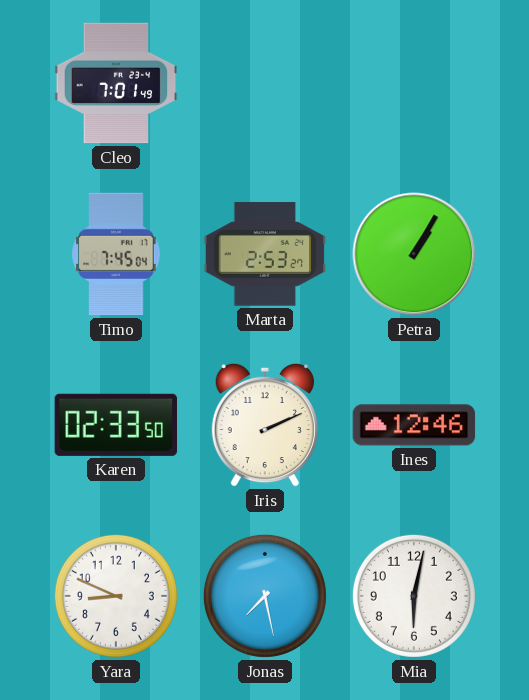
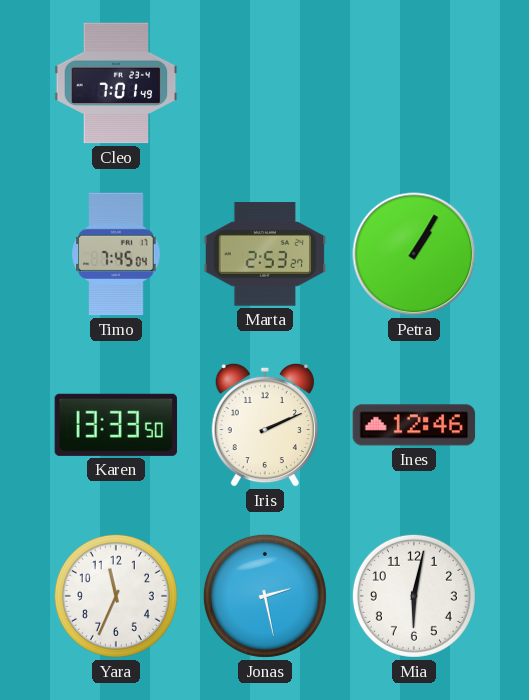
Karen: 02:33 -> 13:33
Yara: 8:49 -> 11:34
Jonas: 7:28 -> 2:28
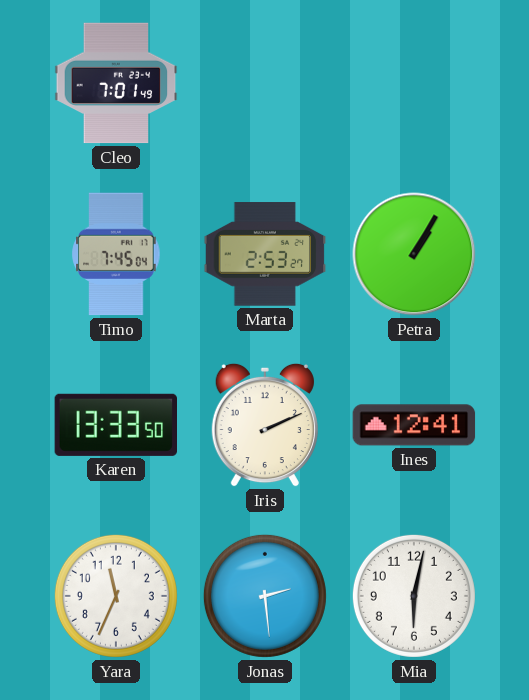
Ines: 12:46 -> 12:41
Jonas: 2:28 -> 2:29
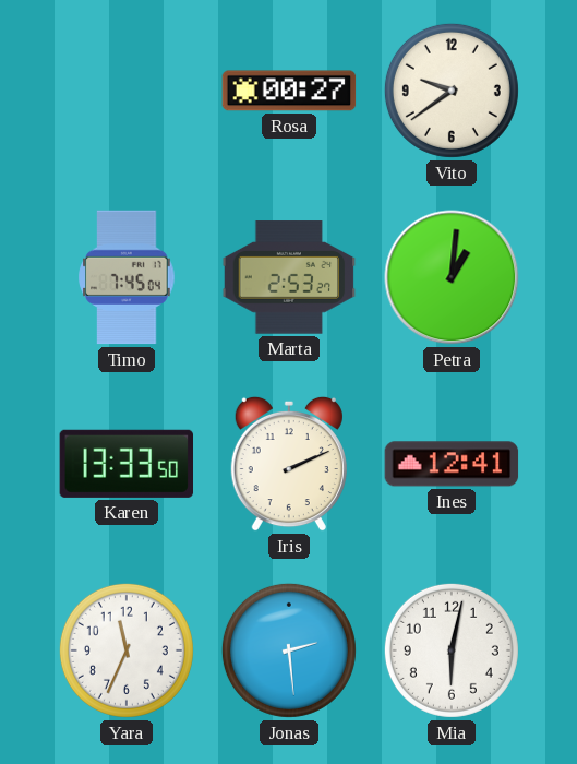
Cleo: 7:01 -> none
Rosa: none -> 00:27
Vito: none -> 9:39
Petra: 1:05 -> 1:01
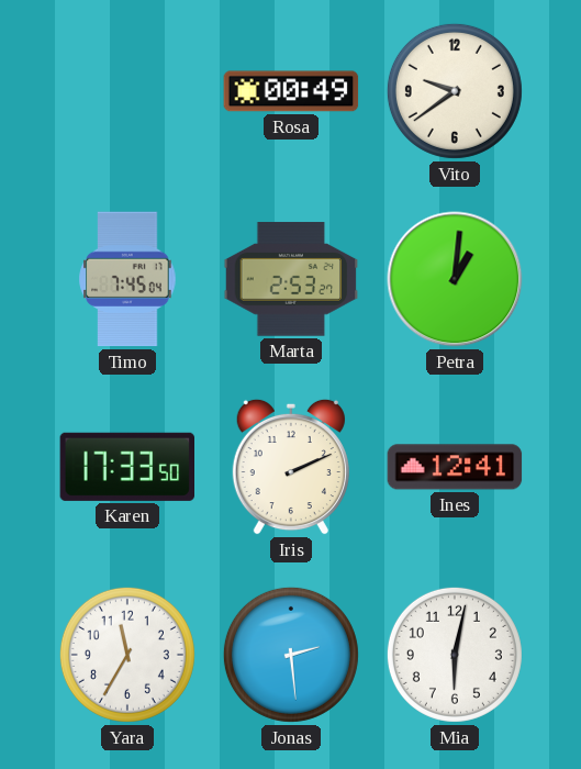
Rosa: 00:27 -> 00:49
Karen: 13:33 -> 17:33
Yara: 11:34 -> 11:35
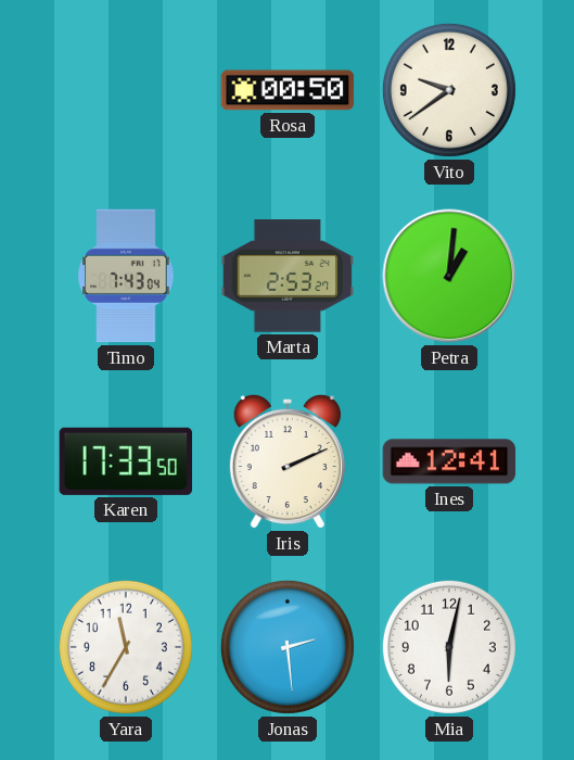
Rosa: 00:49 -> 00:50
Timo: 7:45 -> 7:43
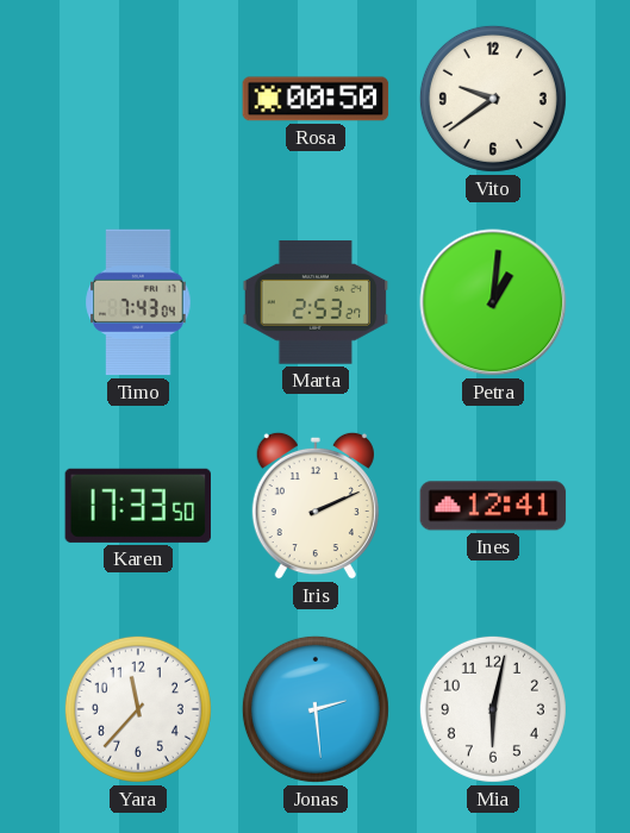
Yara: 11:35 -> 11:37
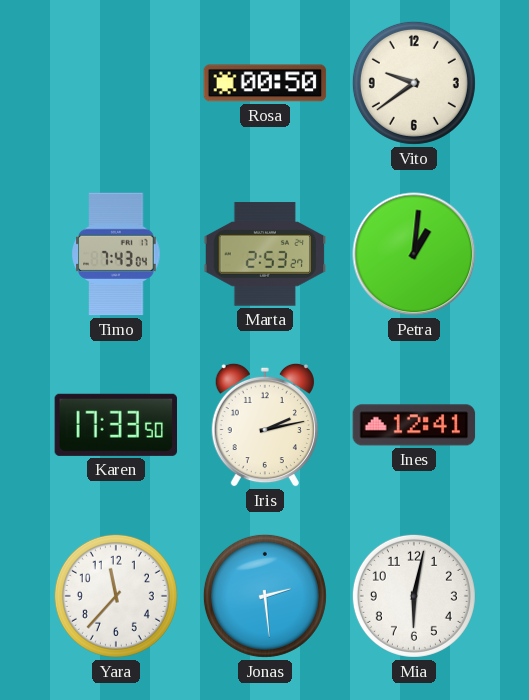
Iris: 2:11 -> 2:13
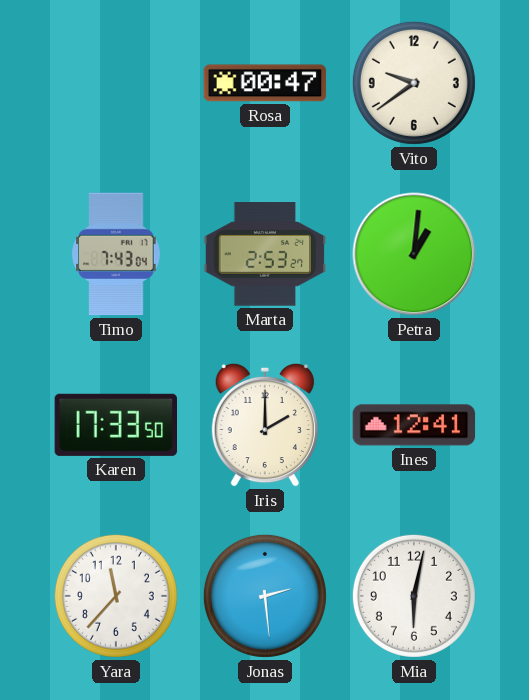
Rosa: 00:50 -> 00:47
Iris: 2:13 -> 2:00
